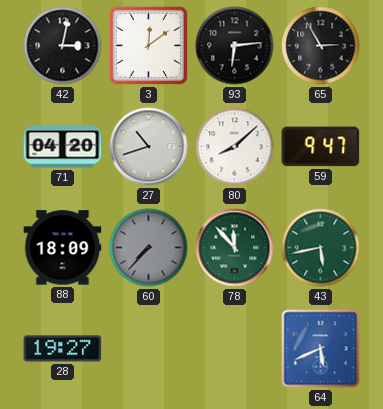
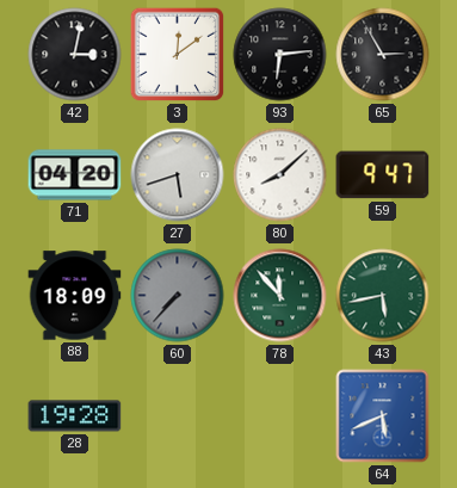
27: 10:42 -> 5:42
28: 19:27 -> 19:28
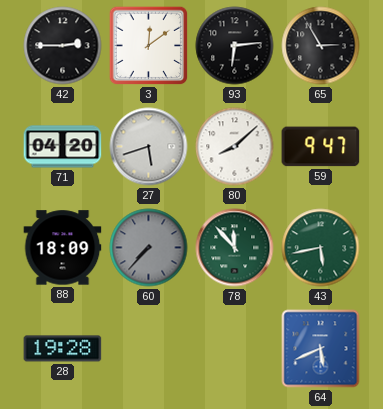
42: 3:02 -> 2:45
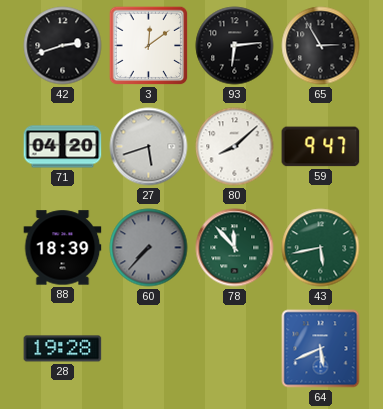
42: 2:45 -> 2:42
88: 18:09 -> 18:39
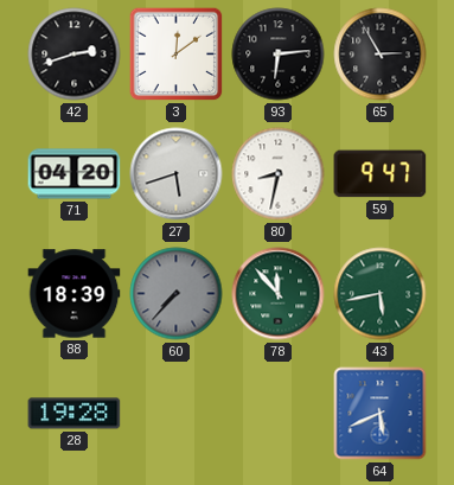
80: 8:08 -> 8:32
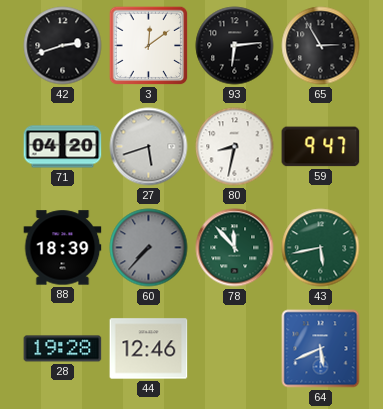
44: none -> 12:46
